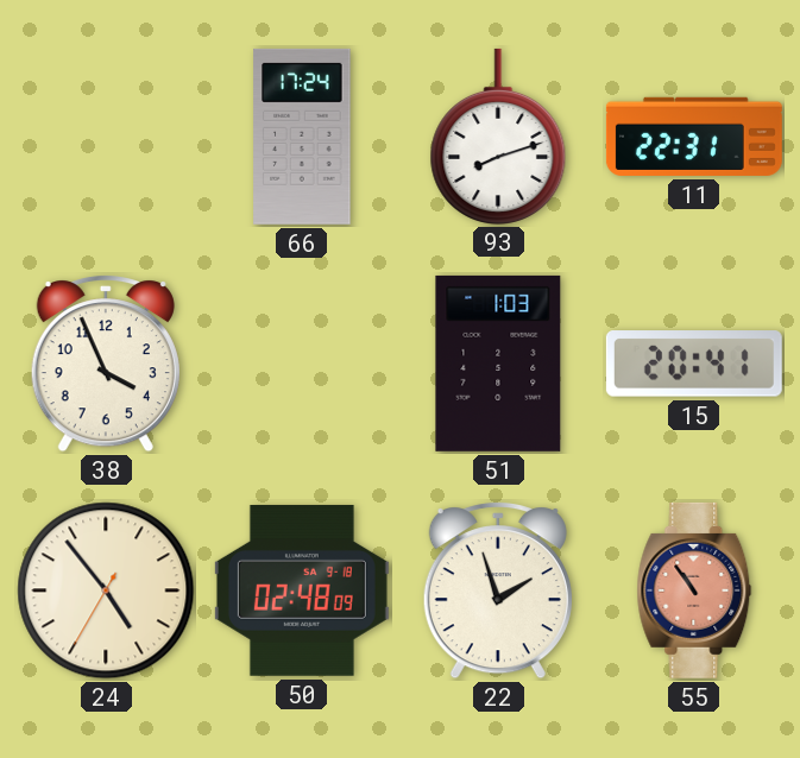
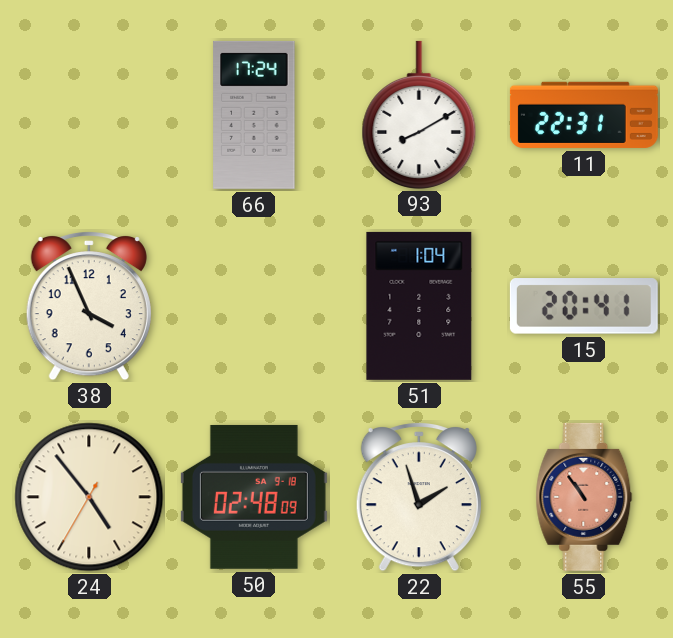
93: 8:12 -> 8:10
51: 1:03 -> 1:04
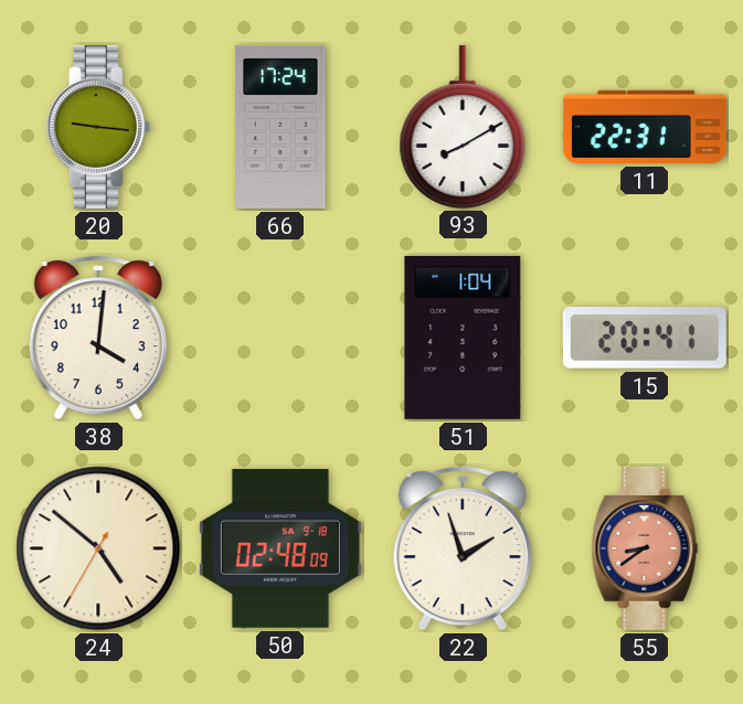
20: none -> 9:16
38: 3:56 -> 4:01
24: 4:53 -> 4:51
55: 10:54 -> 8:39
